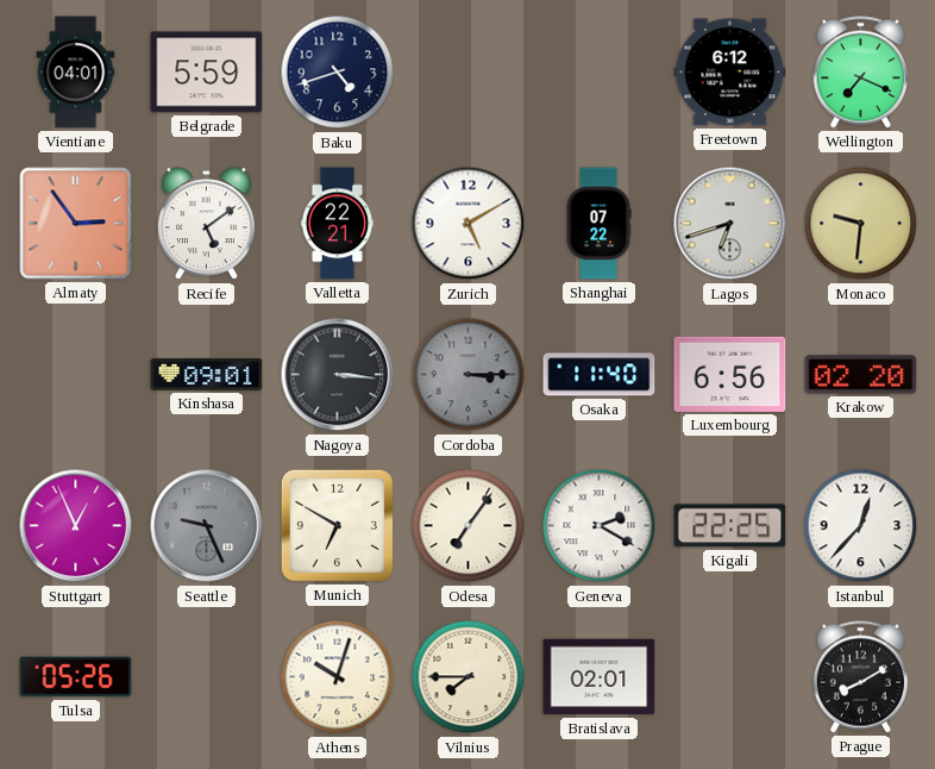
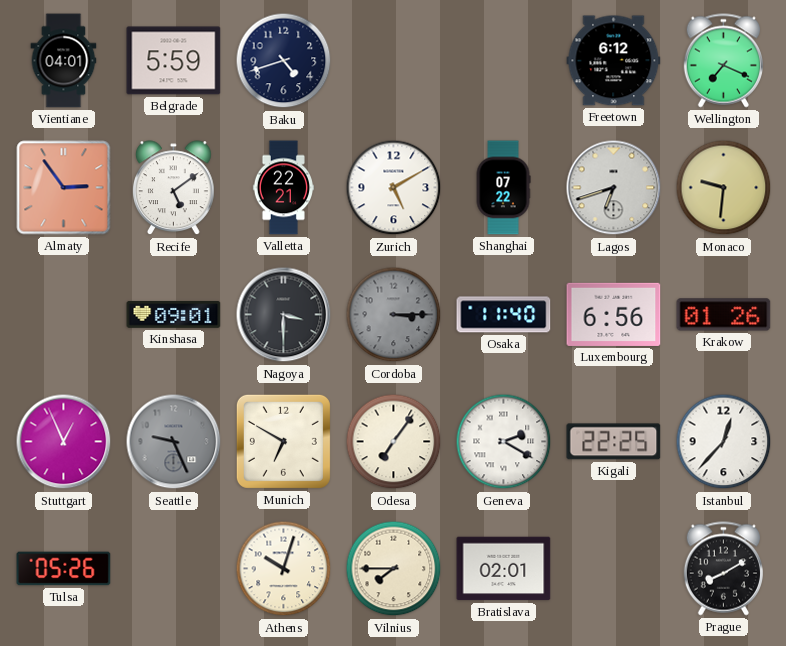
Nagoya: 3:16 -> 3:30
Krakow: 02:20 -> 01:26
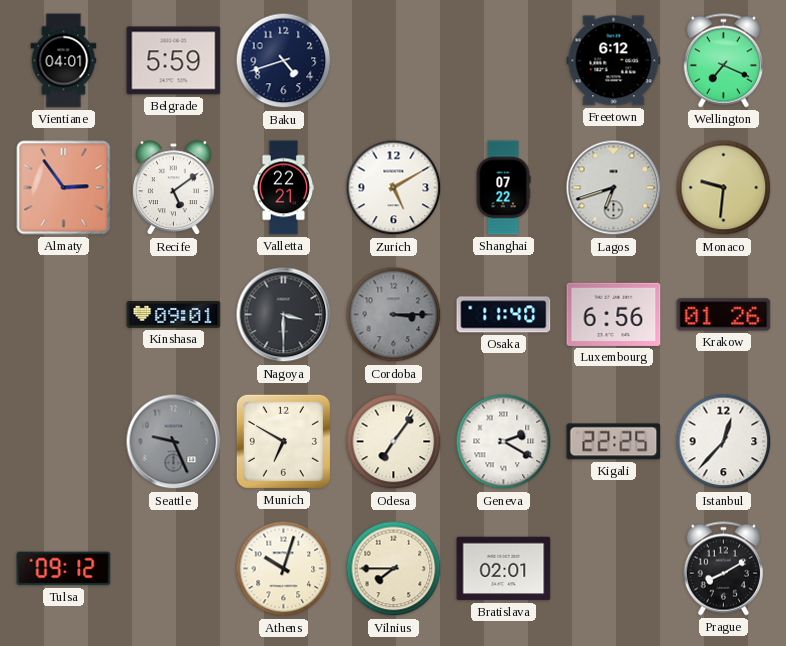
Stuttgart: 12:56 -> none
Tulsa: 05:26 -> 09:12
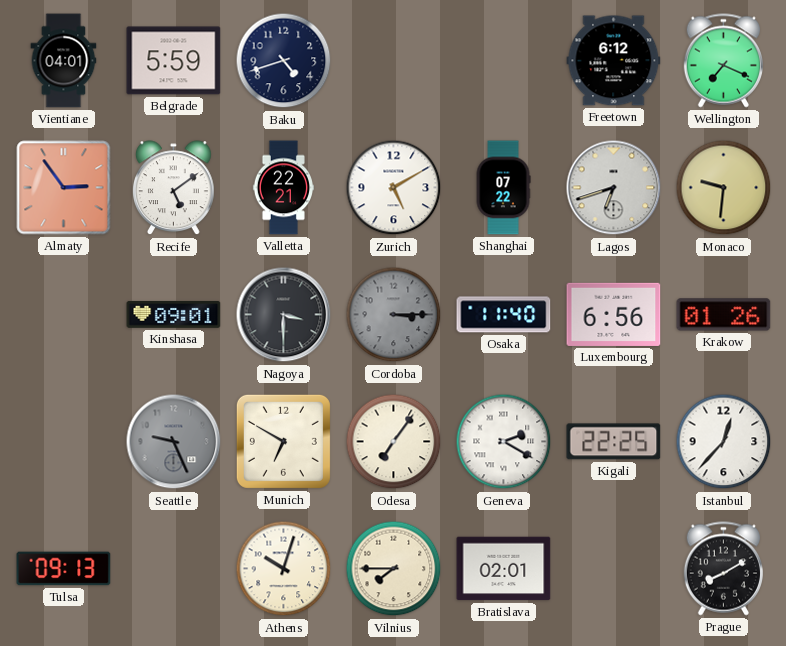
Tulsa: 09:12 -> 09:13
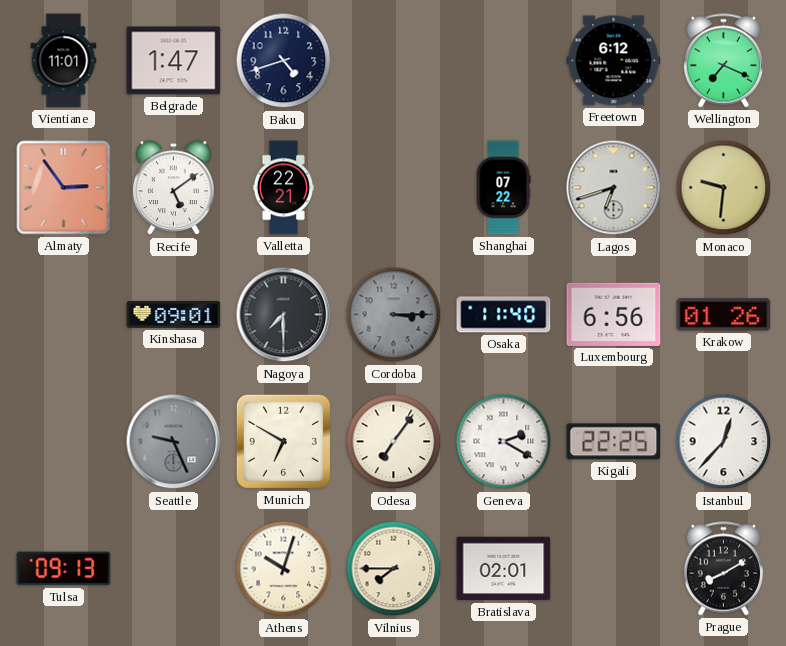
Vientiane: 04:01 -> 11:01
Belgrade: 5:59 -> 1:47
Zurich: 5:10 -> none
Nagoya: 3:30 -> 7:30
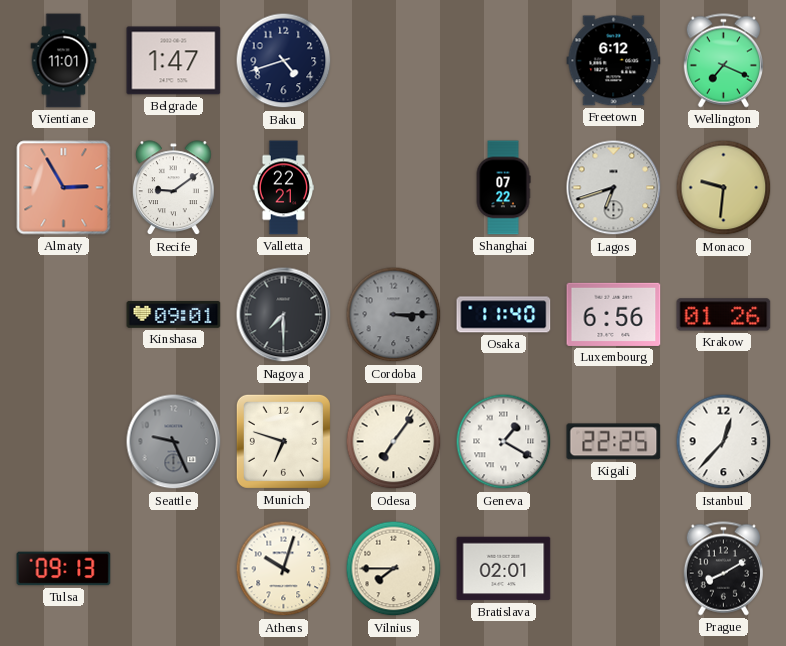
Almaty: 2:54 -> 2:55
Recife: 5:09 -> 9:09
Munich: 6:50 -> 6:48
Geneva: 2:20 -> 1:20
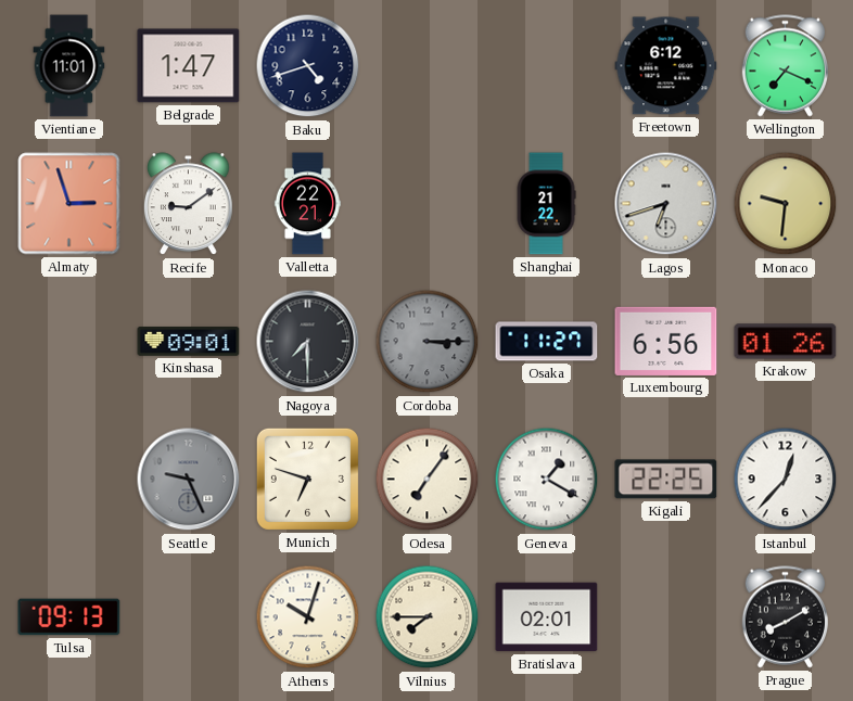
Almaty: 2:55 -> 2:57
Shanghai: 07:22 -> 21:22
Osaka: 11:40 -> 11:27
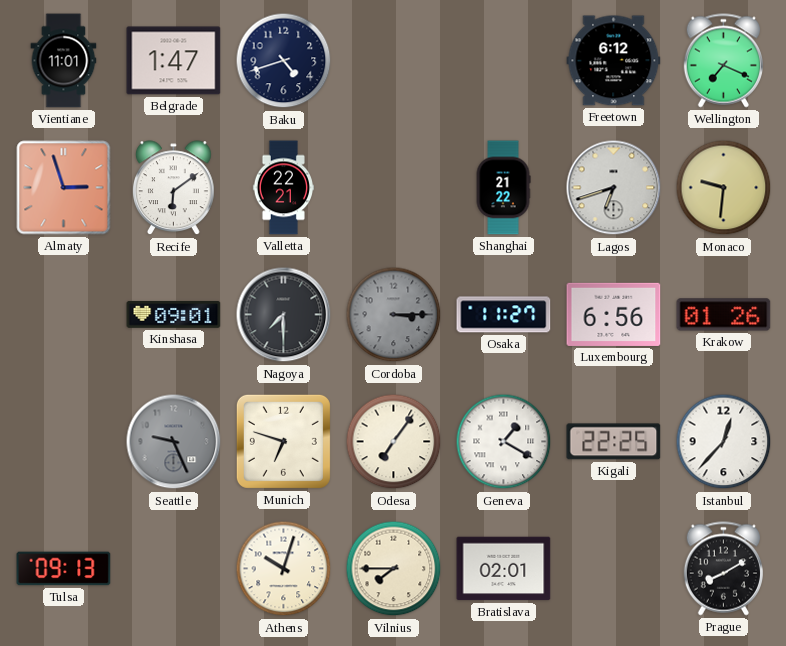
Recife: 9:09 -> 6:09
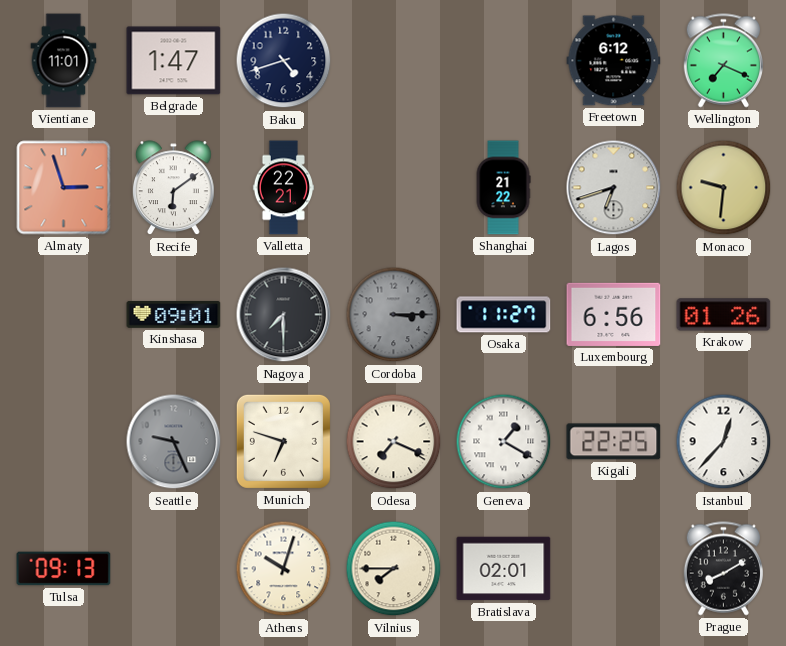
Odesa: 7:06 -> 7:19
